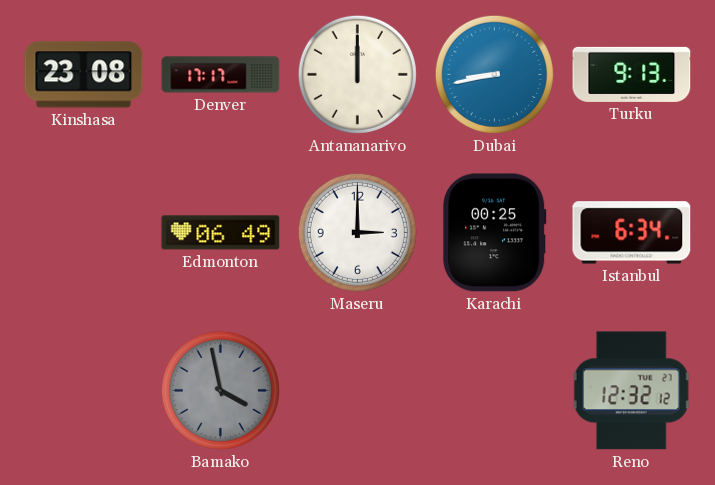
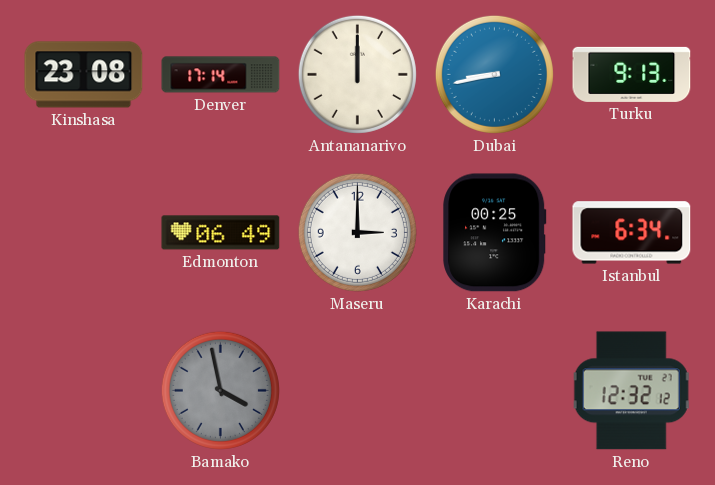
Denver: 17:17 -> 17:14
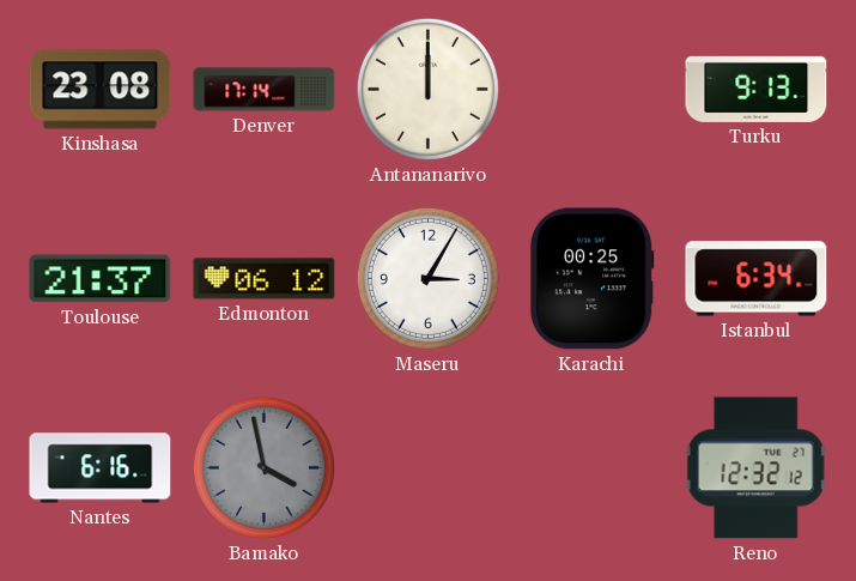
Dubai: 8:43 -> none
Toulouse: none -> 21:37
Edmonton: 06:49 -> 06:12
Maseru: 3:00 -> 3:05
Nantes: none -> 6:16
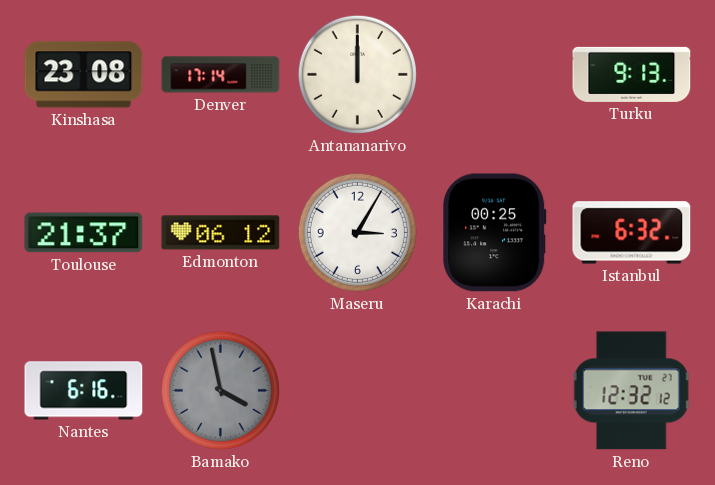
Istanbul: 6:34 -> 6:32
